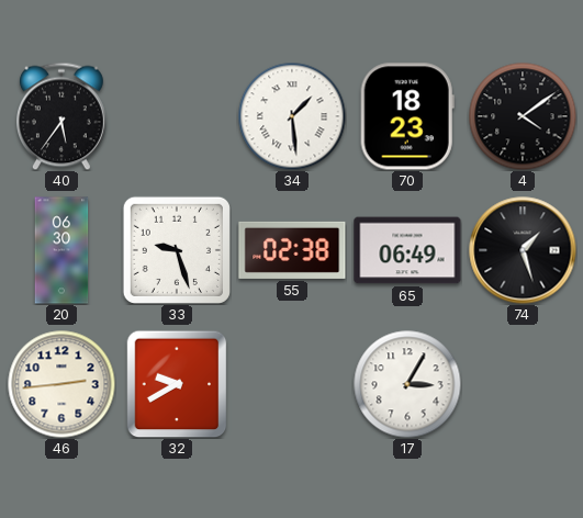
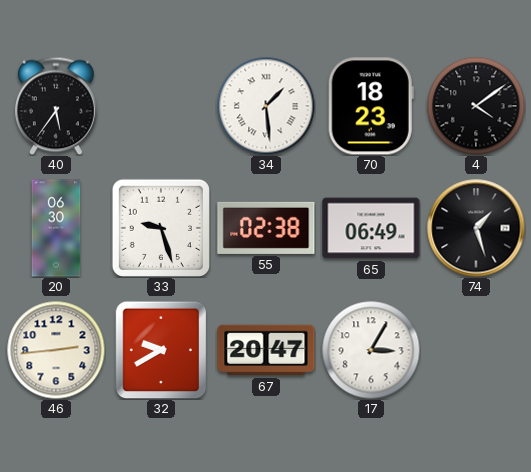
67: none -> 20:47
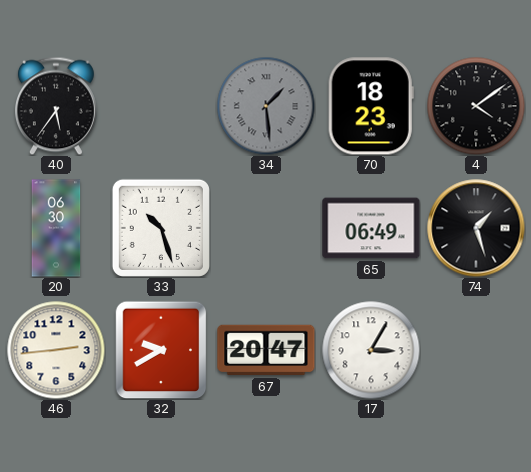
34 dial: white -> grey
33: 9:27 -> 10:27
55: 02:38 -> none
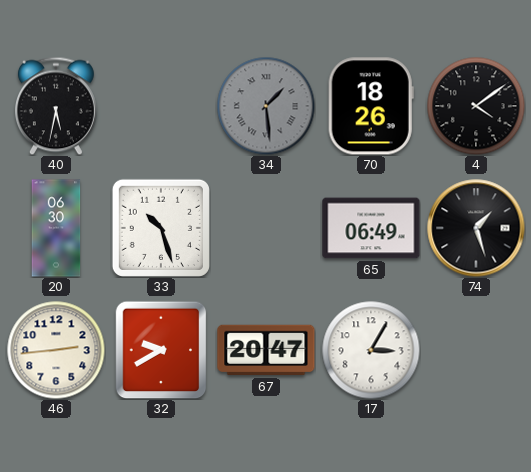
40: 5:36 -> 5:32
70: 18:23 -> 18:26
